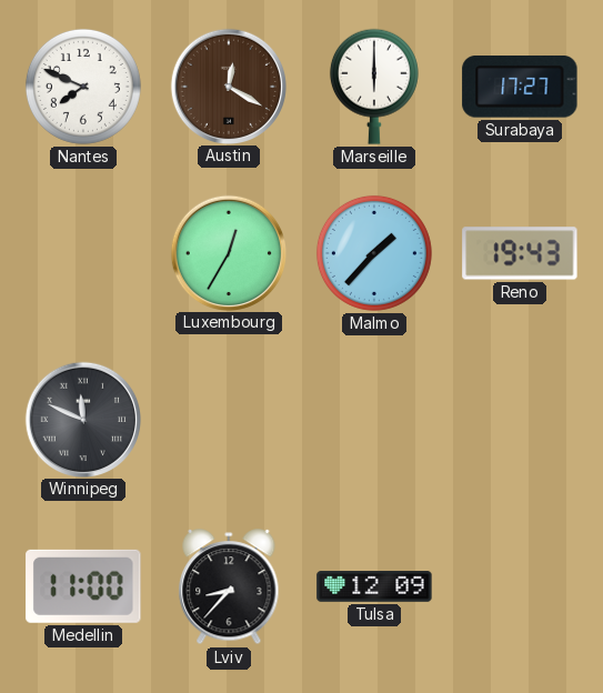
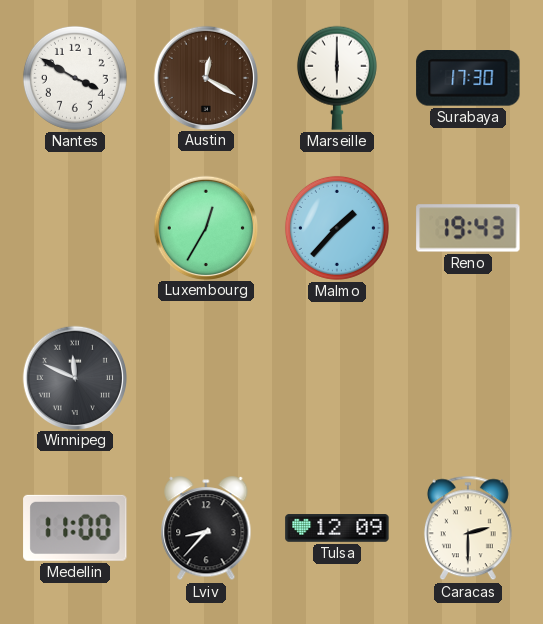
Nantes: 7:49 -> 3:50
Surabaya: 17:27 -> 17:30
Caracas: none -> 2:30
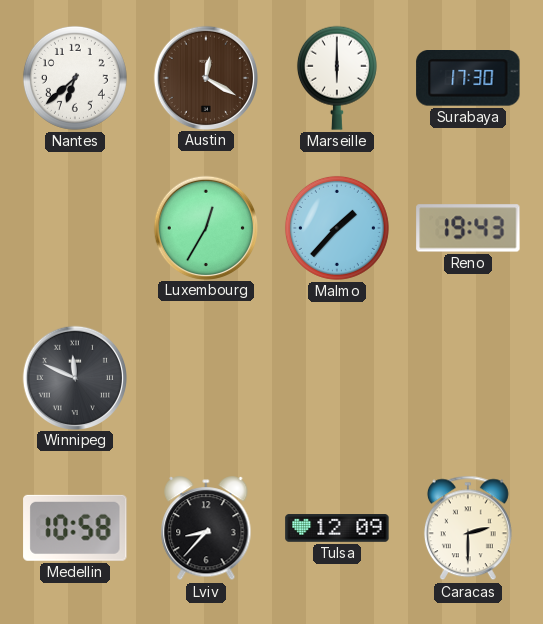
Nantes: 3:50 -> 6:38
Medellin: 11:00 -> 10:58
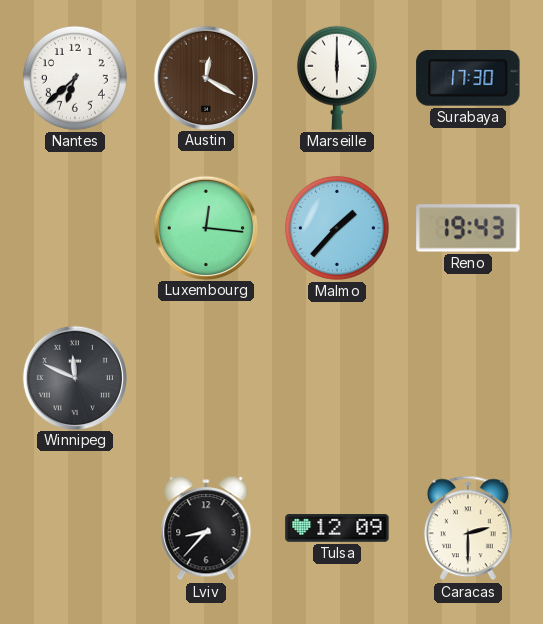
Luxembourg: 12:35 -> 12:16
Medellin: 10:58 -> none
